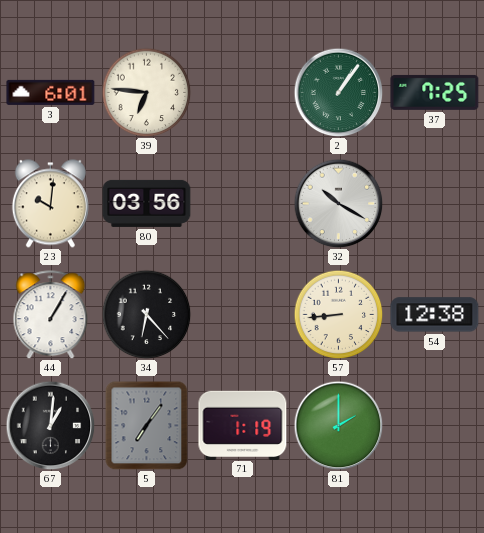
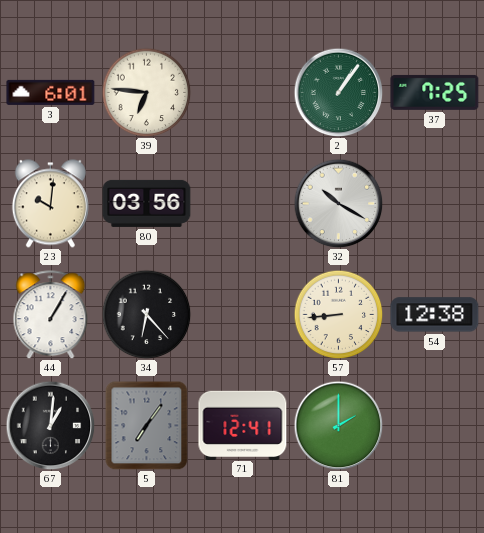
71: 1:19 -> 12:41
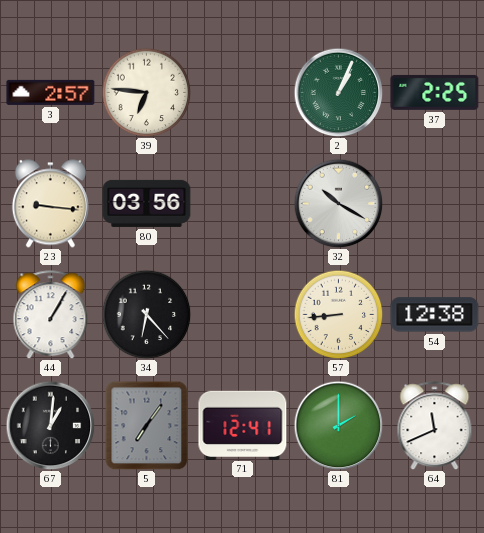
3: 6:01 -> 2:57
2: 1:06 -> 1:04
37: 7:25 -> 2:25
23: 10:01 -> 9:16
64: none -> 11:41
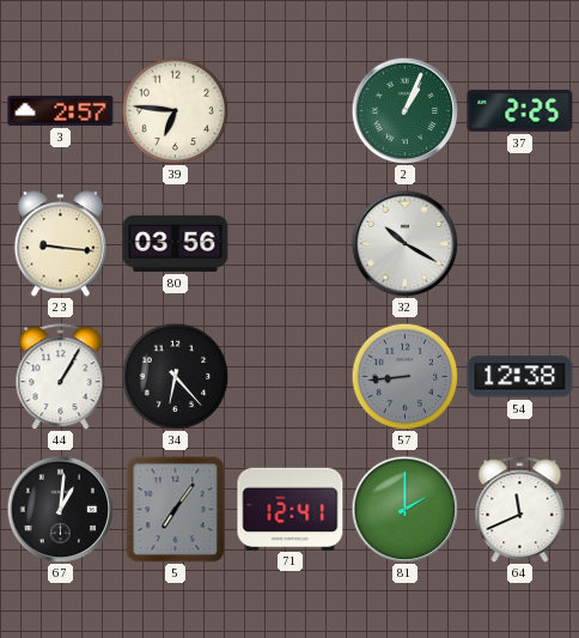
57 dial: cream -> grey
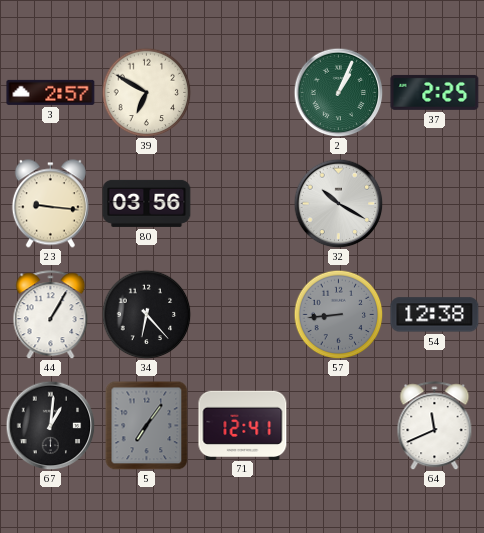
39: 6:46 -> 6:50
81: 2:00 -> none
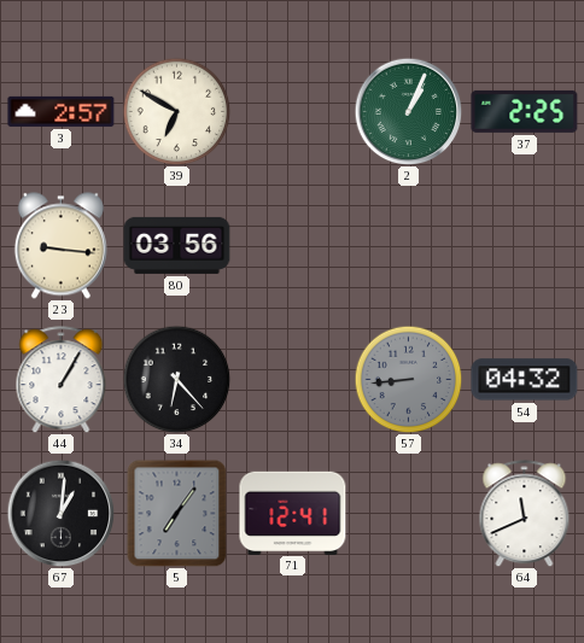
32: 10:20 -> none
54: 12:38 -> 04:32
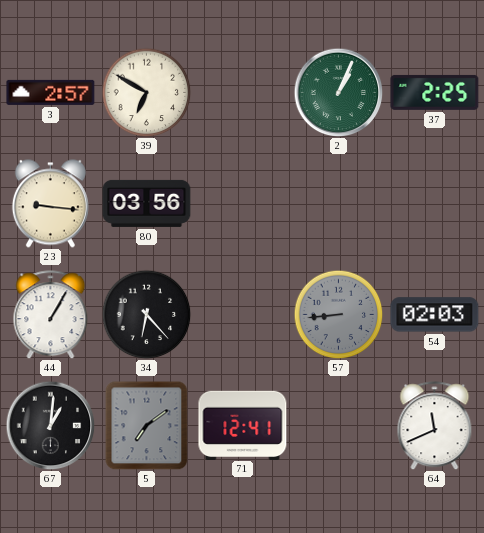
54: 04:32 -> 02:03
5: 7:06 -> 7:09
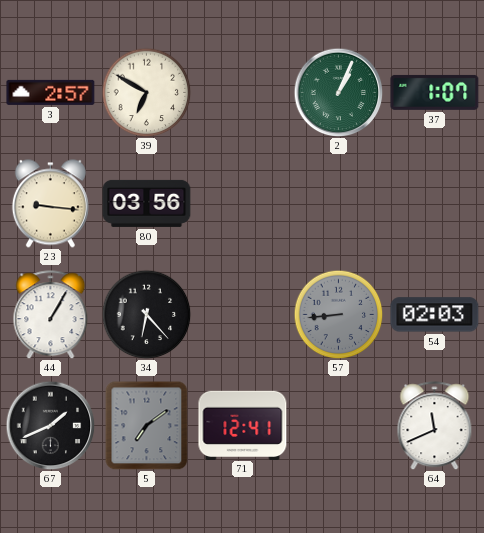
37: 2:25 -> 1:07
67: 1:01 -> 1:41
